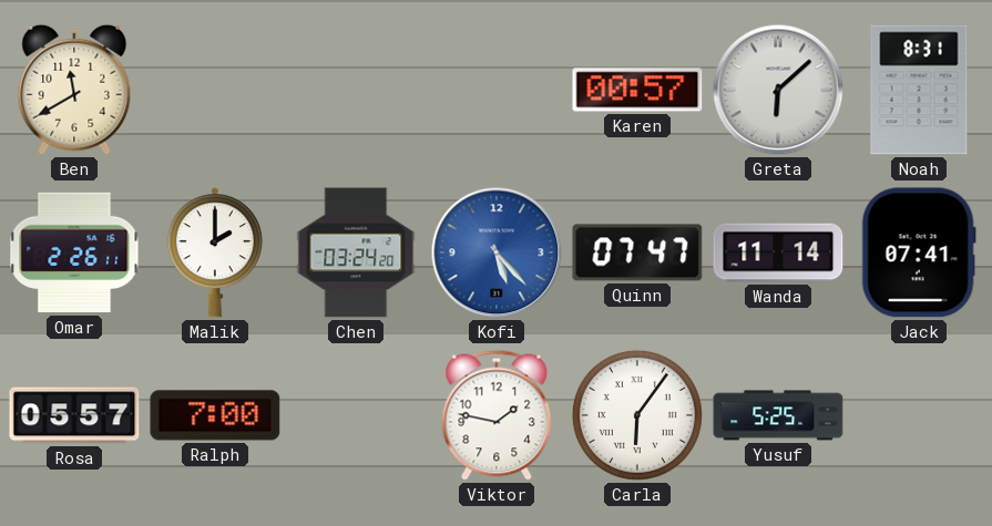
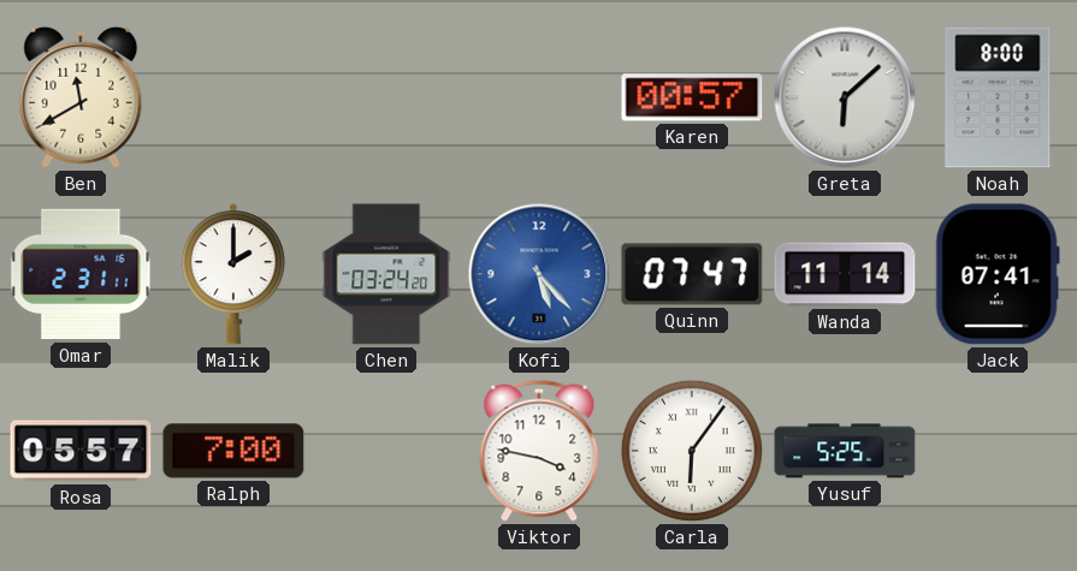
Noah: 8:31 -> 8:00
Omar: 2:26 -> 2:31
Viktor: 1:47 -> 3:47
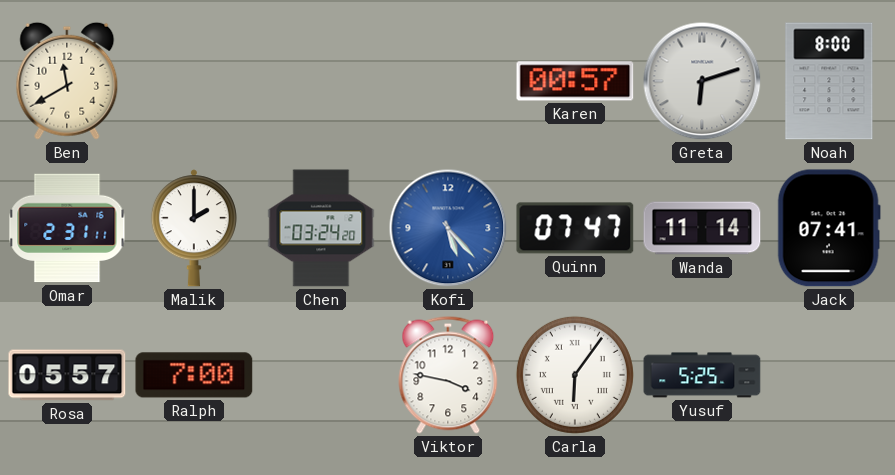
Greta: 6:08 -> 6:12
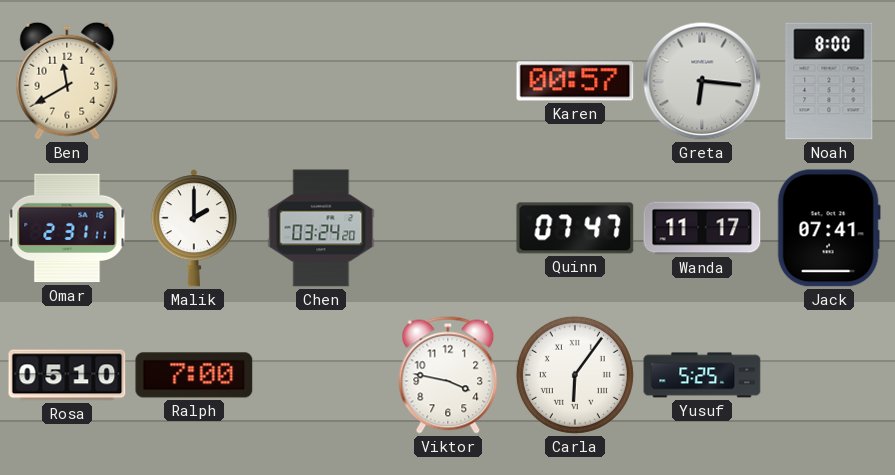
Greta: 6:12 -> 6:16
Kofi: 5:23 -> none
Wanda: 11:14 -> 11:17
Rosa: 05:57 -> 05:10
